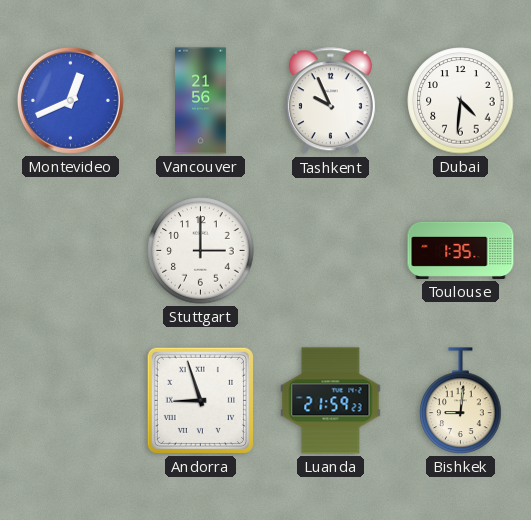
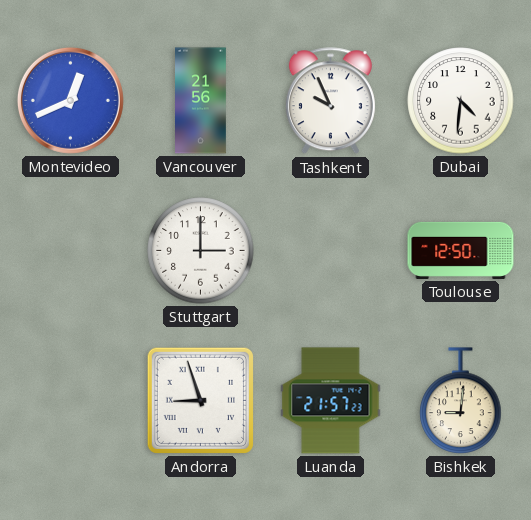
Toulouse: 1:35 -> 12:50
Luanda: 21:59 -> 21:57
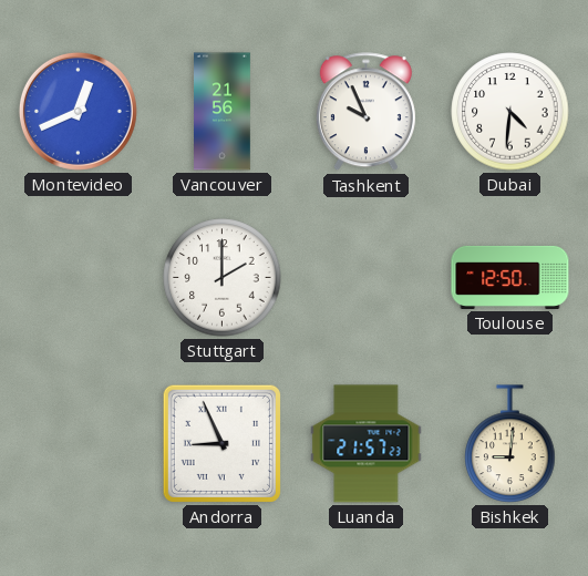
Stuttgart: 3:00 -> 2:00
Andorra: 8:57 -> 8:56
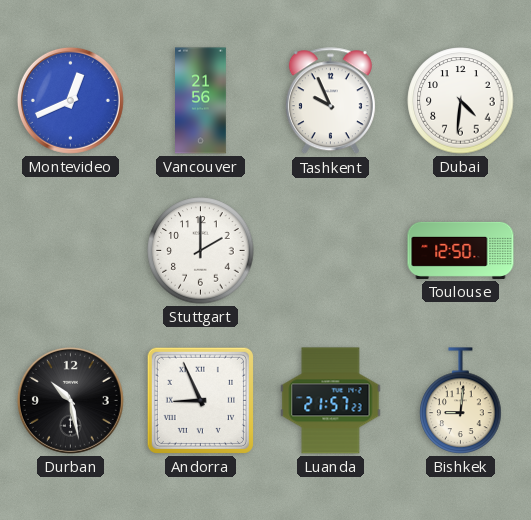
Durban: none -> 10:28
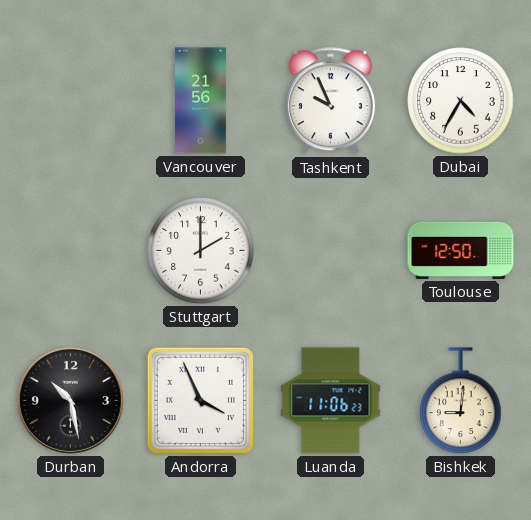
Montevideo: 12:41 -> none
Dubai: 4:31 -> 4:35
Andorra: 8:56 -> 3:56
Luanda: 21:57 -> 11:06
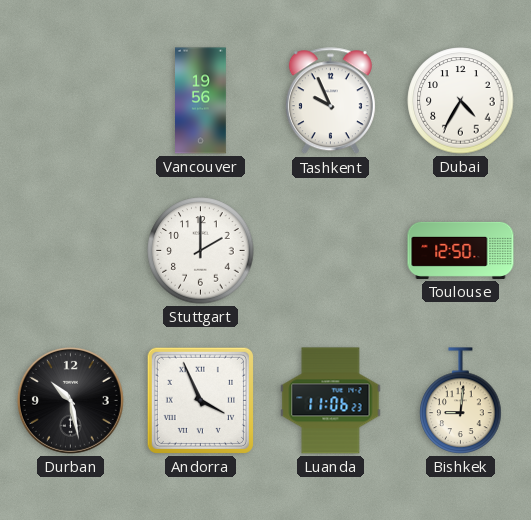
Vancouver: 21:56 -> 19:56
